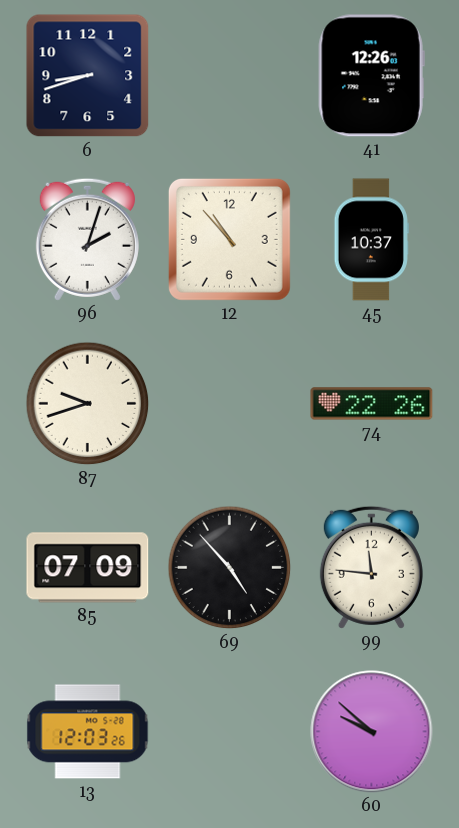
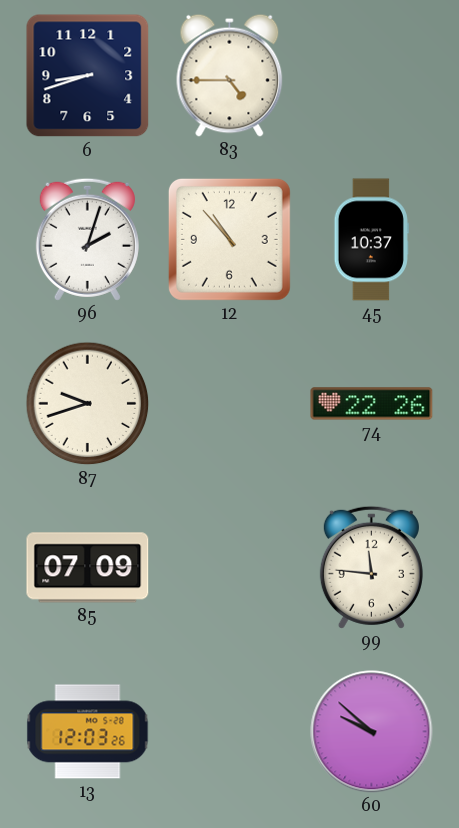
83: none -> 4:45
41: 12:26 -> none
69: 4:53 -> none
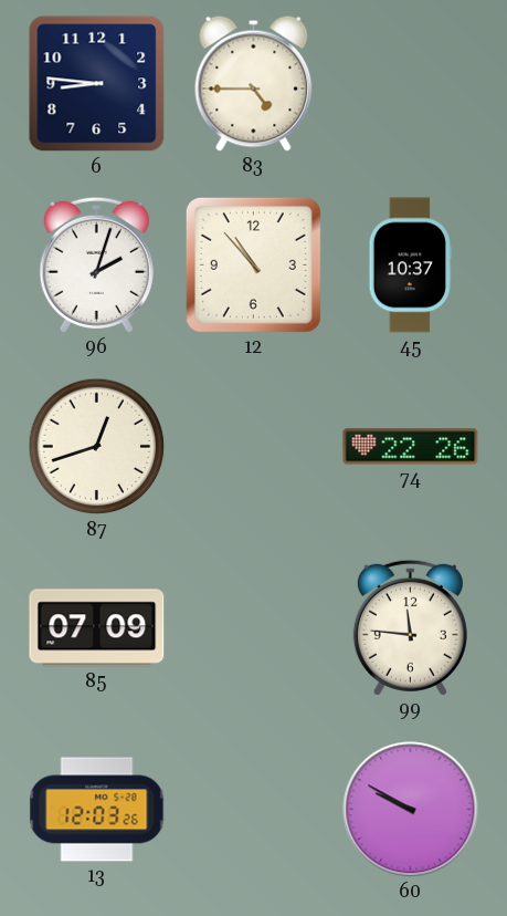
6: 8:42 -> 8:46
87: 9:42 -> 12:42
60: 9:52 -> 9:50
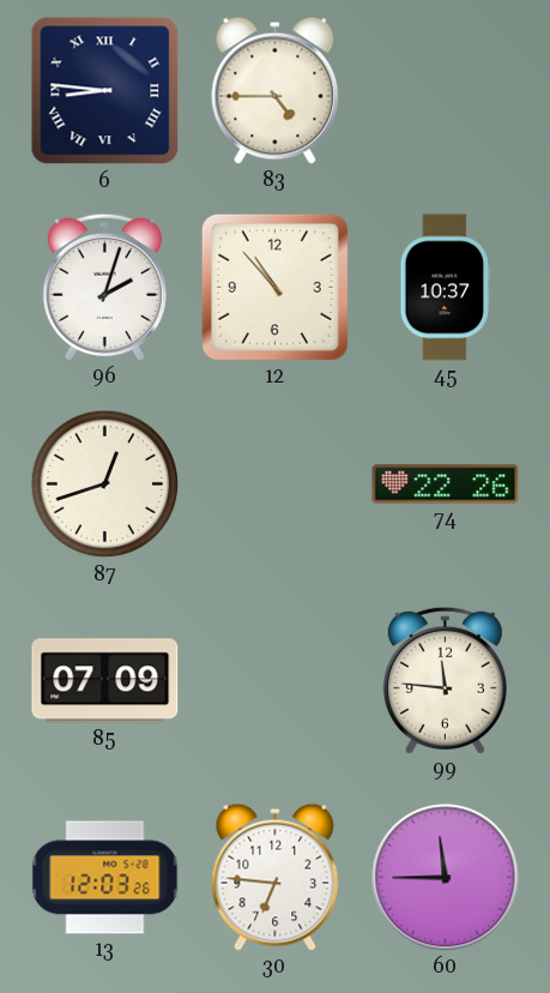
6 numerals: Arabic -> Roman
30: none -> 6:46
60: 9:50 -> 11:45
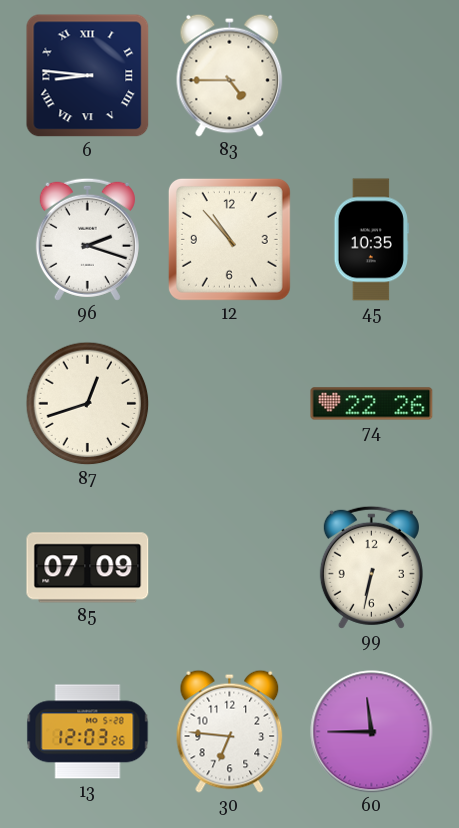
96: 2:03 -> 2:18
45: 10:37 -> 10:35
99: 11:46 -> 6:32
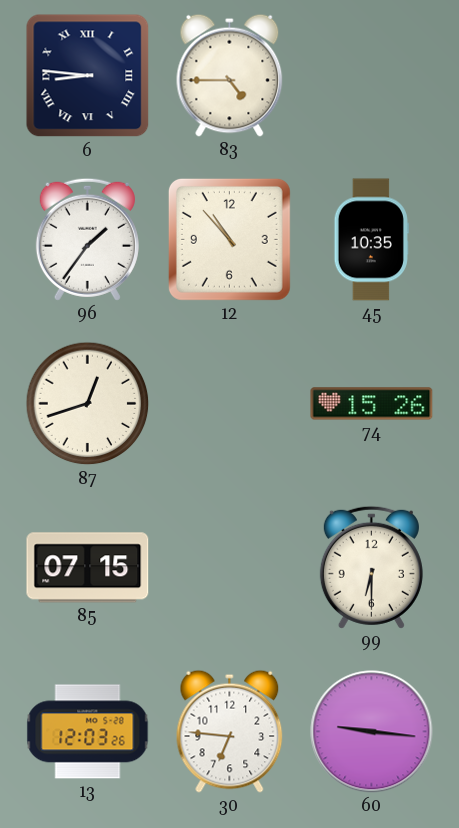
96: 2:18 -> 1:36
74: 22:26 -> 15:26
85: 07:09 -> 07:15
99: 6:32 -> 6:30
60: 11:45 -> 9:16
